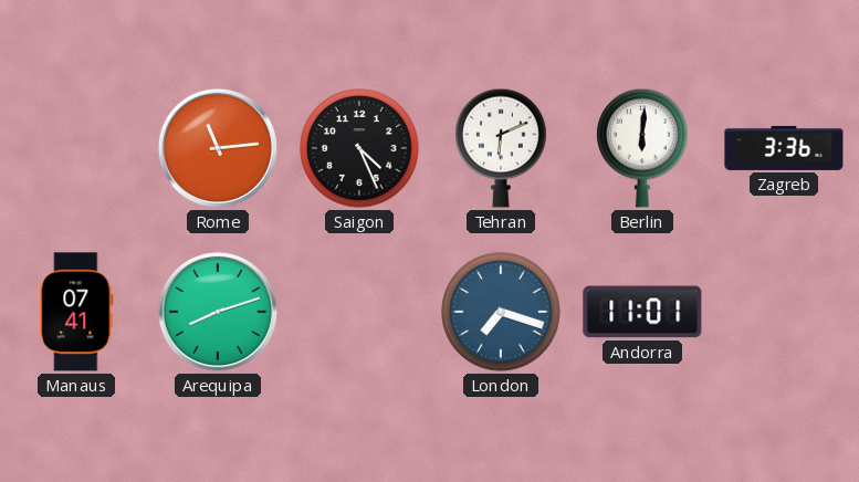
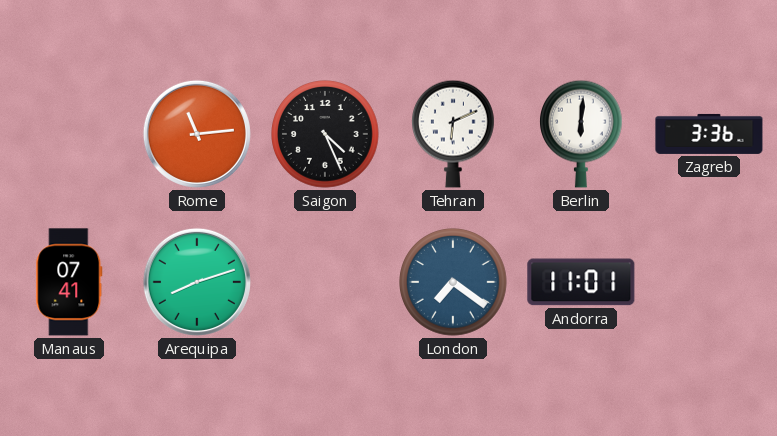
London: 7:18 -> 7:21
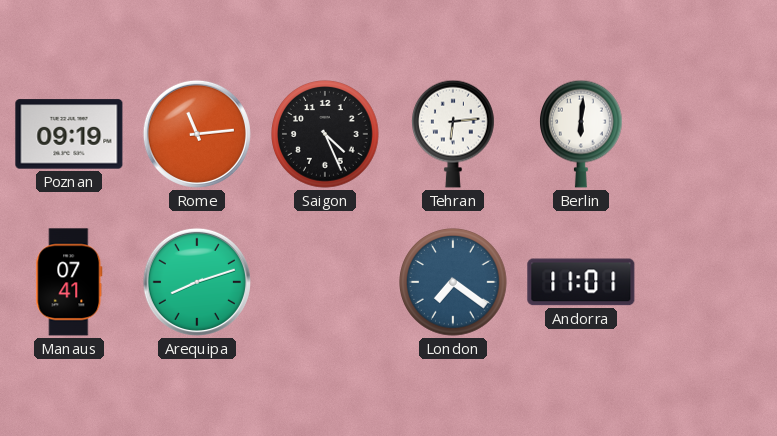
Poznan: none -> 09:19
Tehran: 6:11 -> 6:14
Zagreb: 3:36 -> none
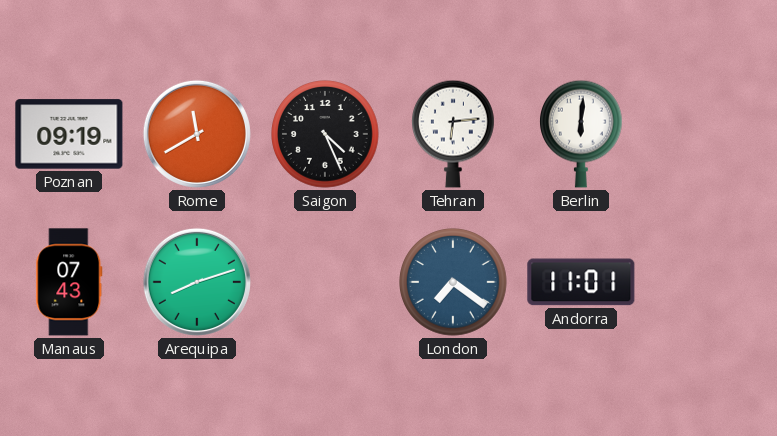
Rome: 11:14 -> 11:40
Manaus: 07:41 -> 07:43
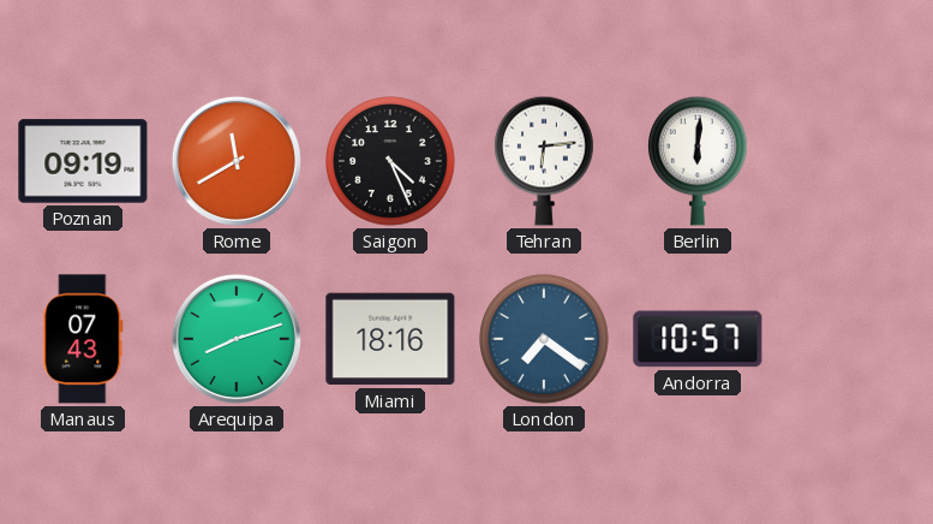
Miami: none -> 18:16
Andorra: 11:01 -> 10:57
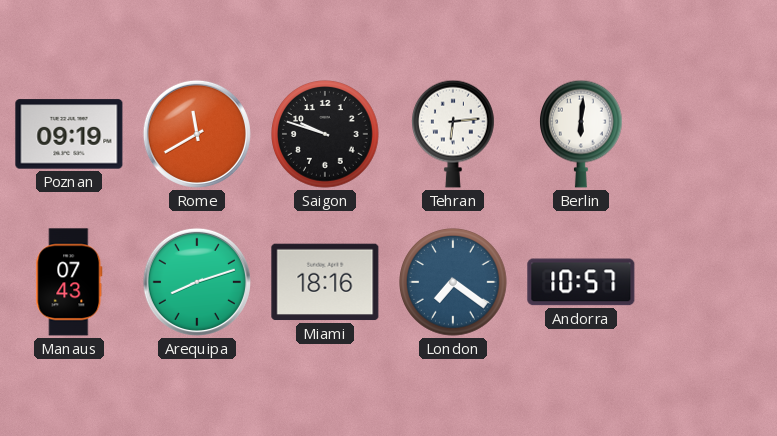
Saigon: 4:26 -> 9:48
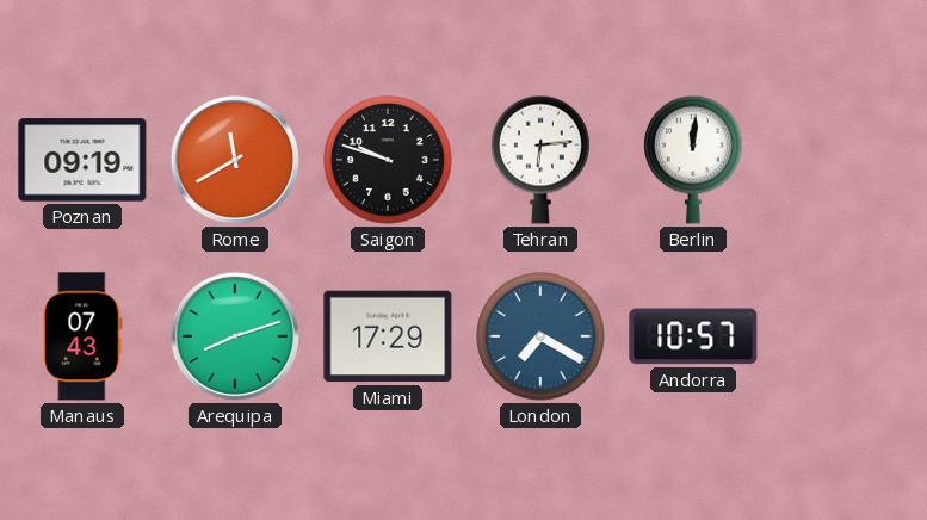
Berlin: 6:01 -> 12:01
Miami: 18:16 -> 17:29
London: 7:21 -> 7:20
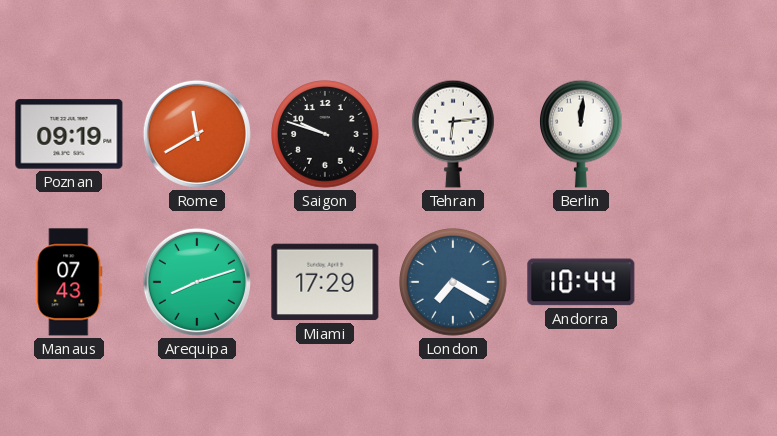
Andorra: 10:57 -> 10:44
